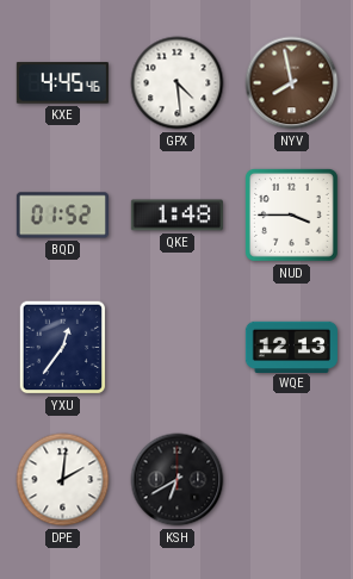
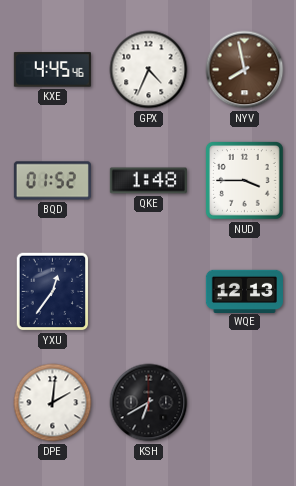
GPX: 4:29 -> 4:34
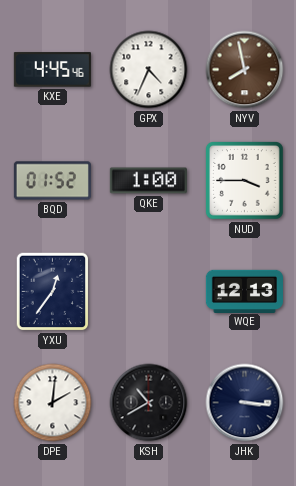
QKE: 1:48 -> 1:00
KSH: 6:40 -> 10:40
JHK: none -> 3:16
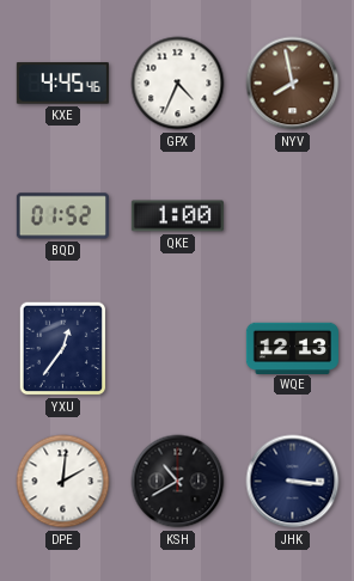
NUD: 3:45 -> none
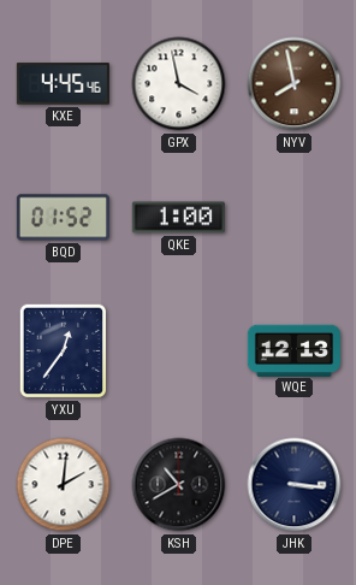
GPX: 4:34 -> 3:58
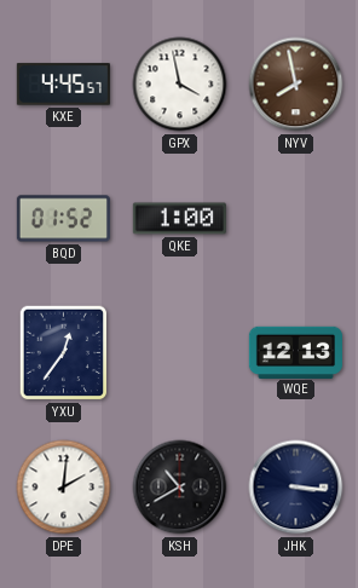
KXE: 4:45:46 -> 4:45:57
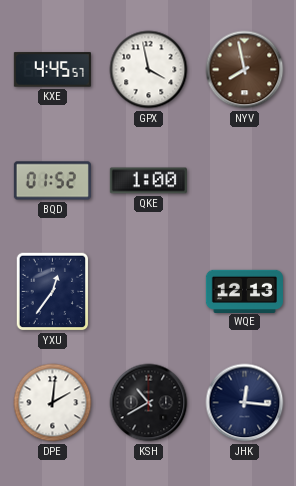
JHK: 3:16 -> 12:16
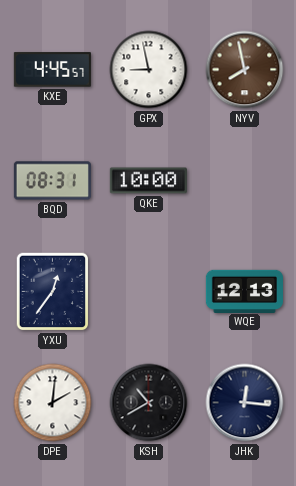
GPX: 3:58 -> 8:58
BQD: 01:52 -> 08:31
QKE: 1:00 -> 10:00
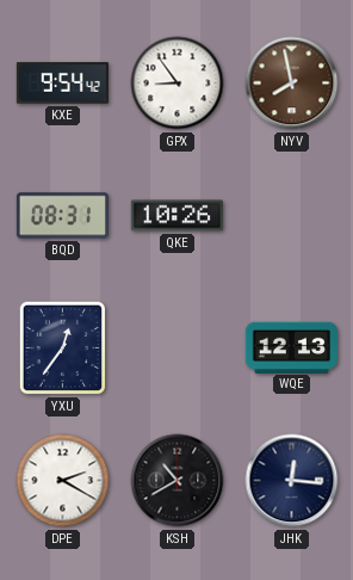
KXE: 4:45 -> 9:54
GPX: 8:58 -> 8:54
QKE: 10:00 -> 10:26
DPE: 2:01 -> 2:20
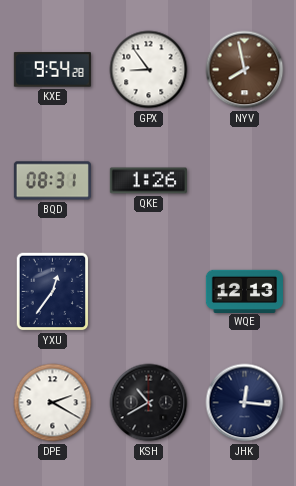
KXE: 9:54:42 -> 9:54:28
QKE: 10:26 -> 1:26
